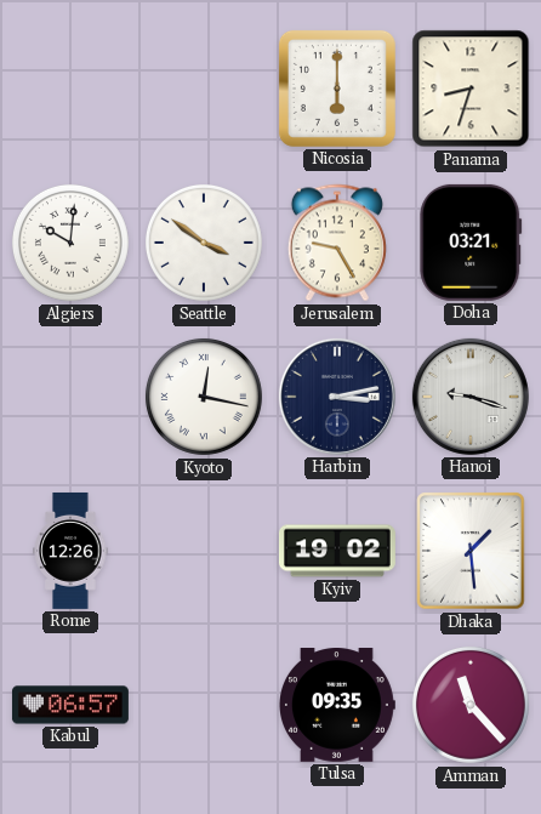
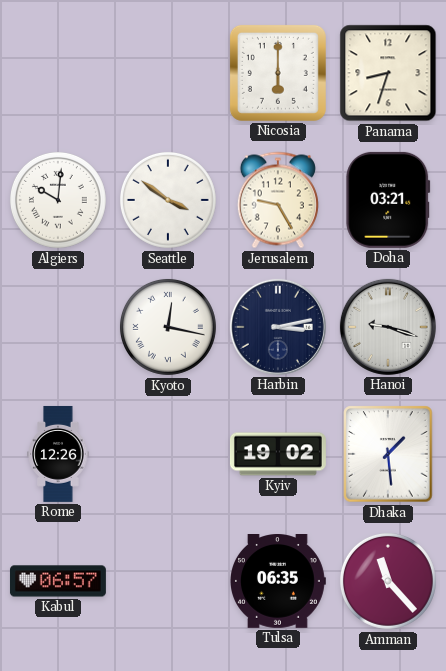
Tulsa: 09:35 -> 06:35
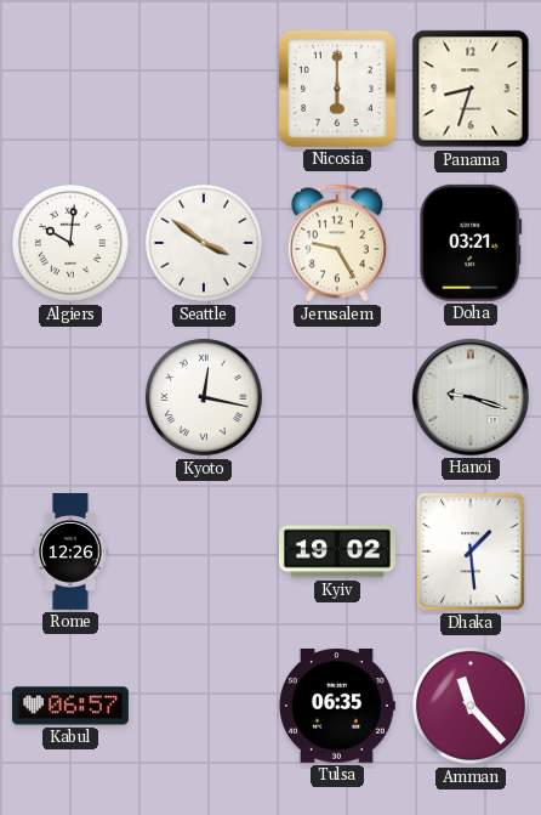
Harbin: 3:13 -> none
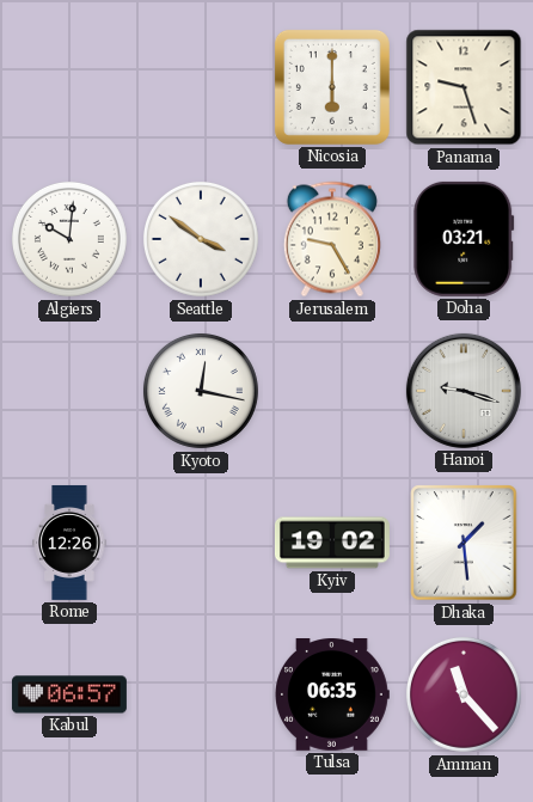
Panama: 8:33 -> 9:27
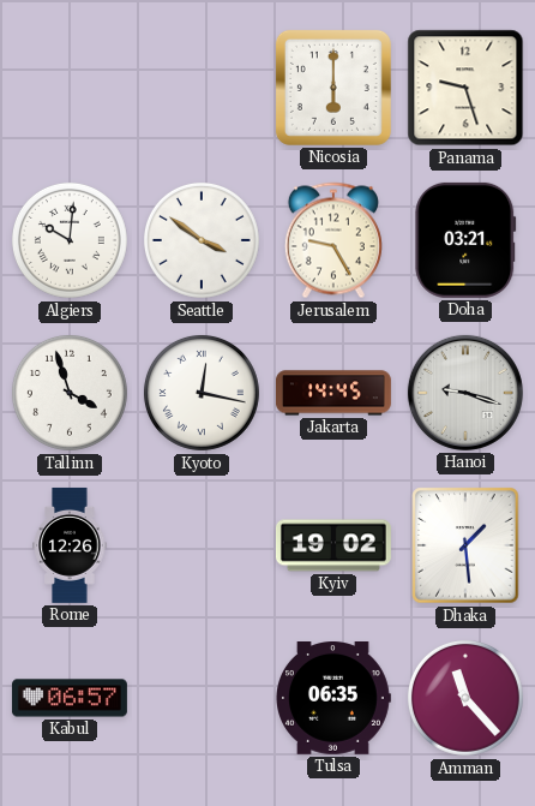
Tallinn: none -> 3:57
Jakarta: none -> 14:45
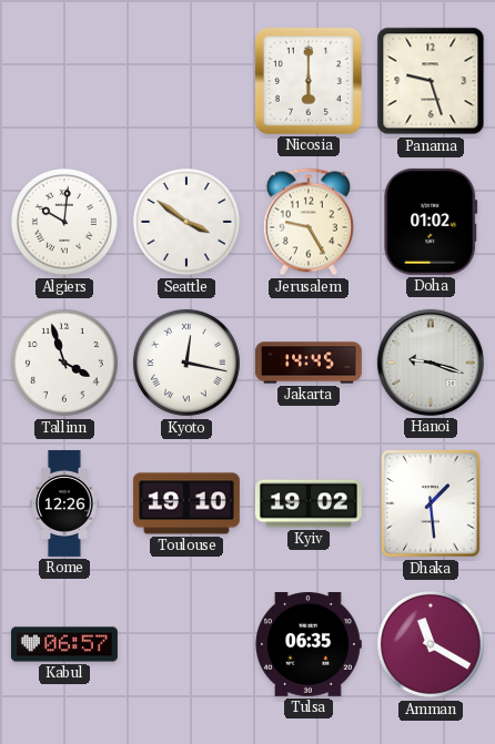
Doha: 03:21 -> 01:02
Toulouse: none -> 19:10
Amman: 11:23 -> 11:20
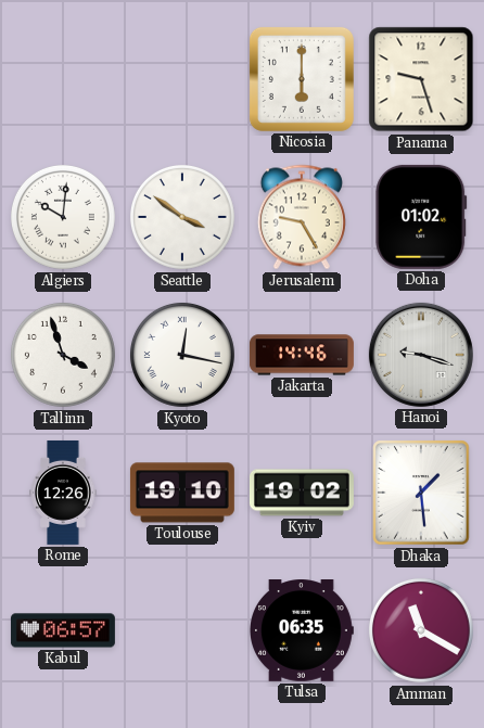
Jakarta: 14:45 -> 14:46
